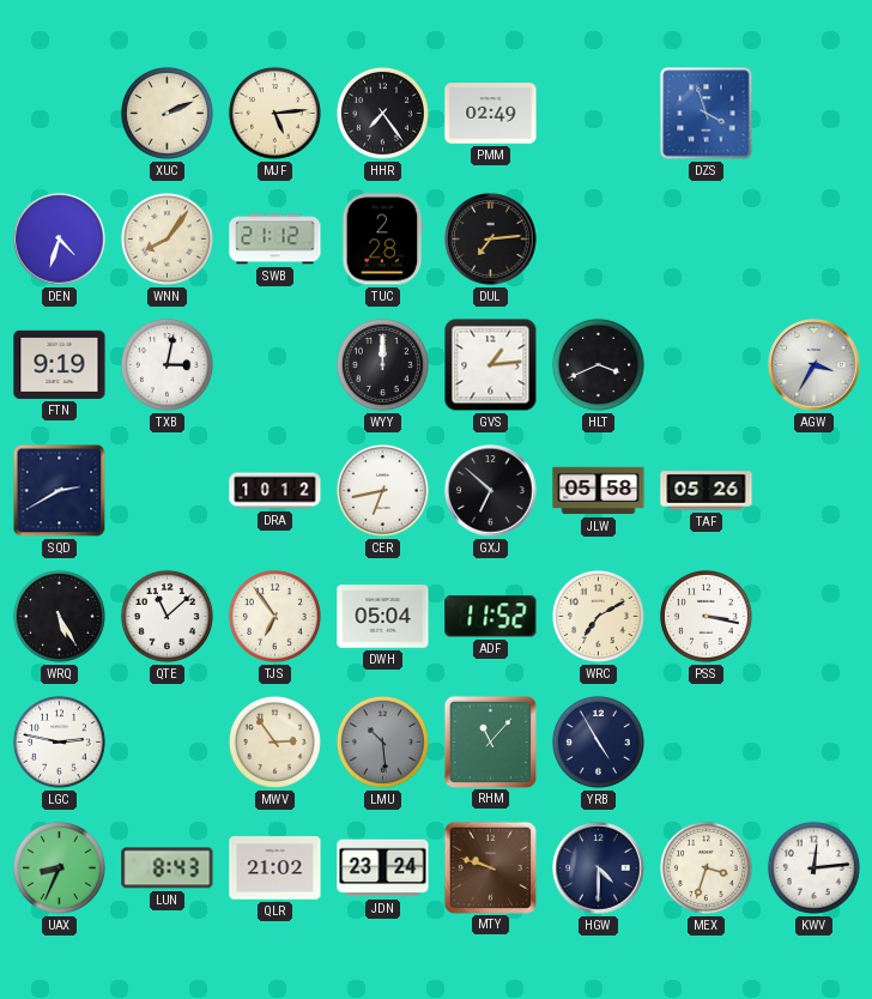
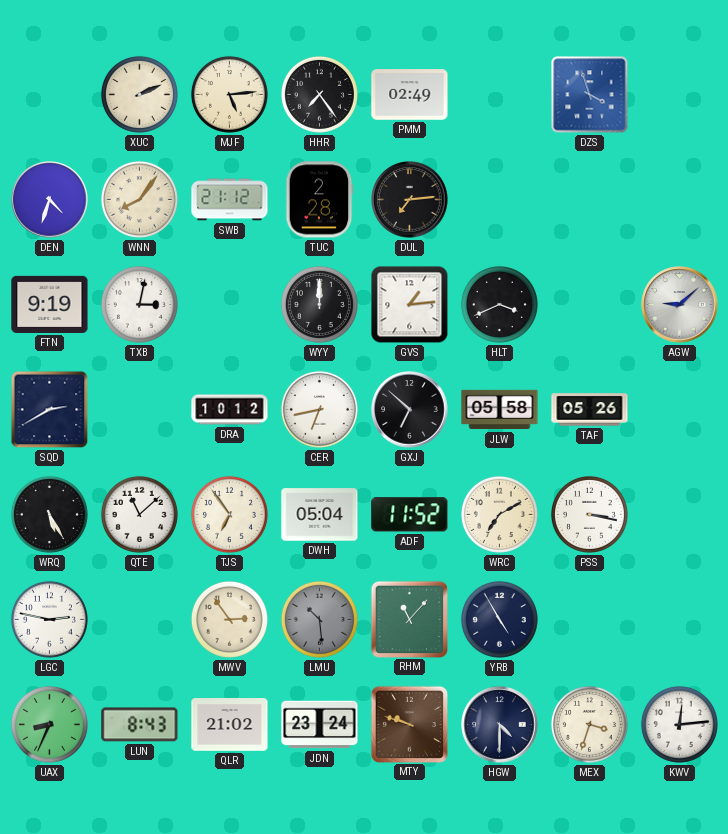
AGW: 3:35 -> 9:08
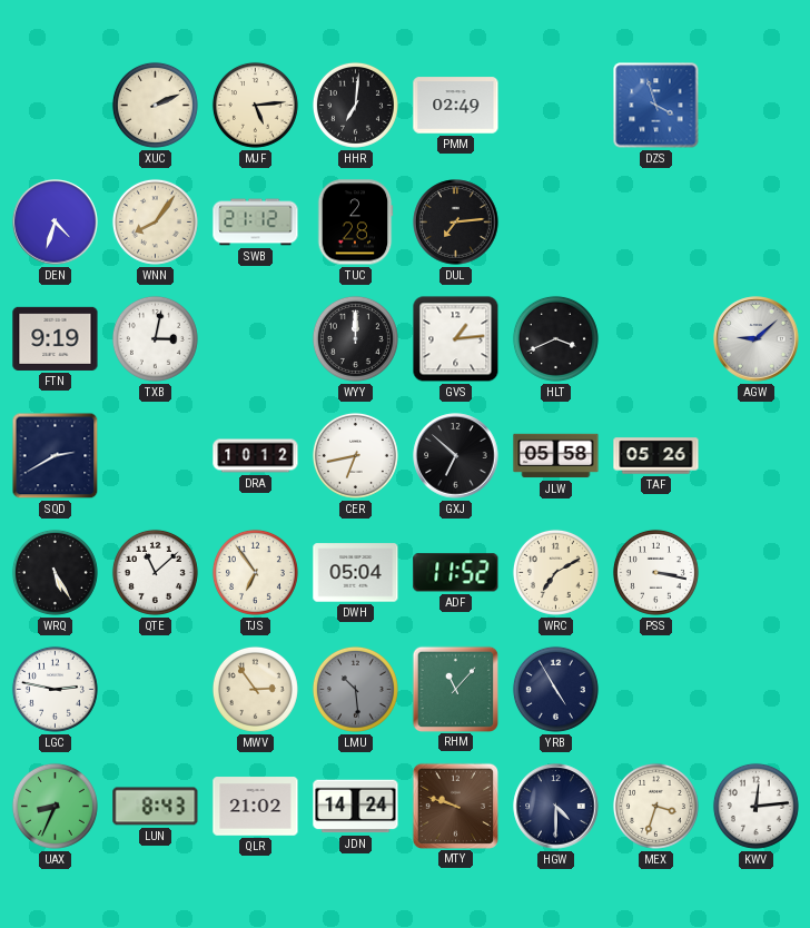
HHR: 7:24 -> 7:01
JDN: 23:24 -> 14:24
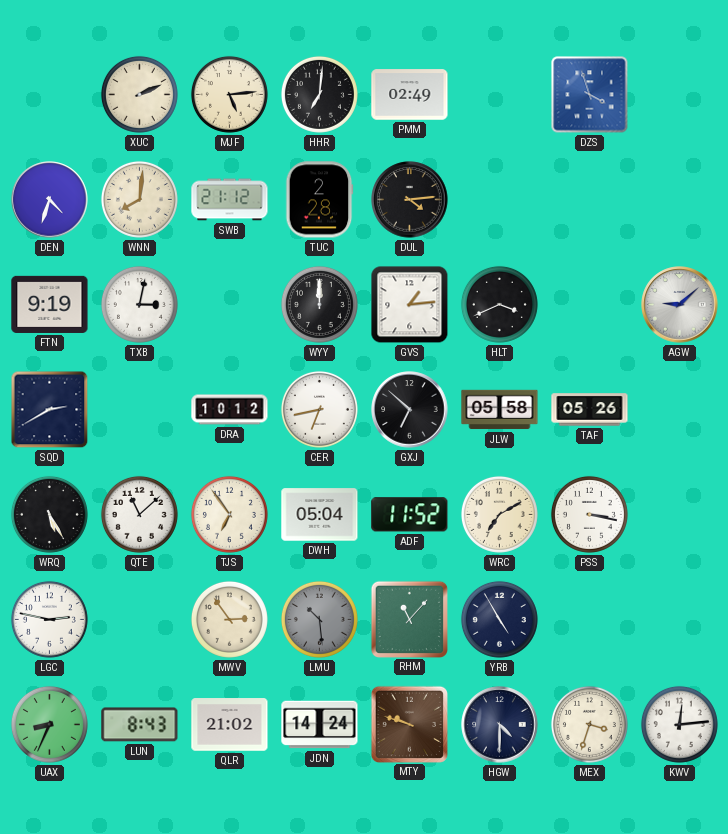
WNN: 8:06 -> 8:01
DUL: 7:14 -> 4:14
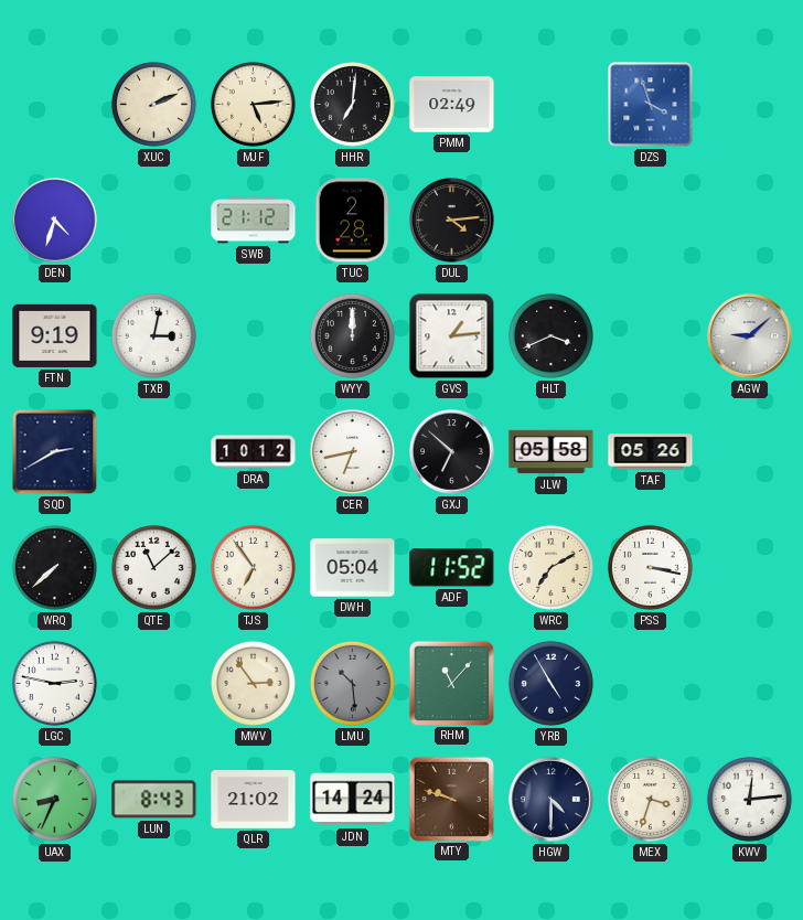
WNN: 8:01 -> none
WRQ: 5:25 -> 7:38
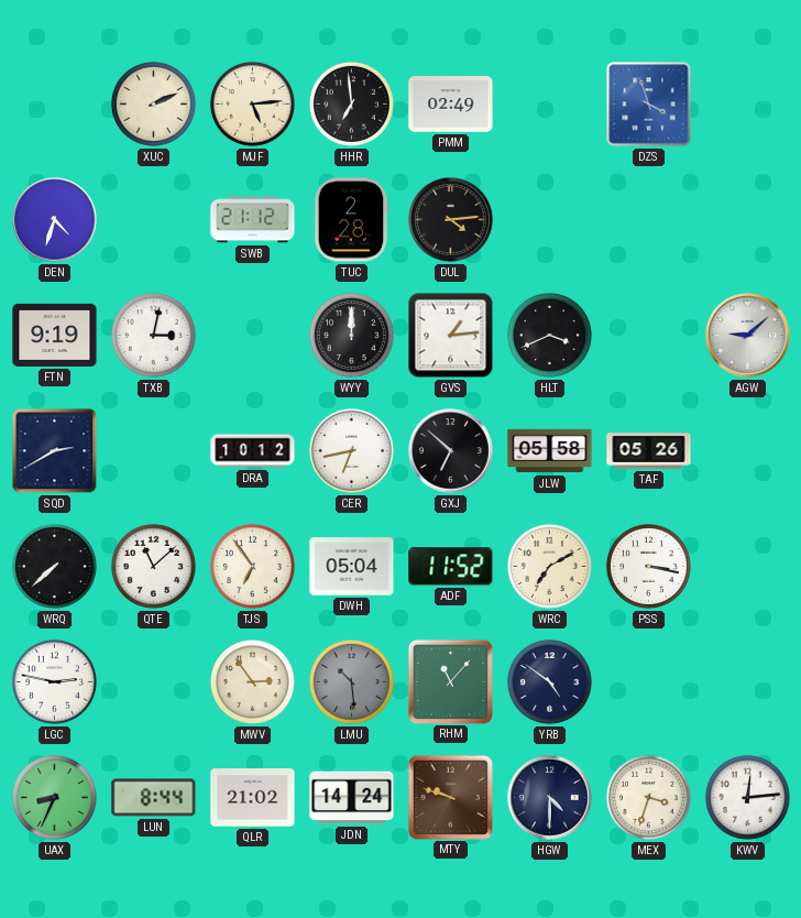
HHR: 7:01 -> 6:59
YRB: 4:55 -> 4:51
LUN: 8:43 -> 8:44
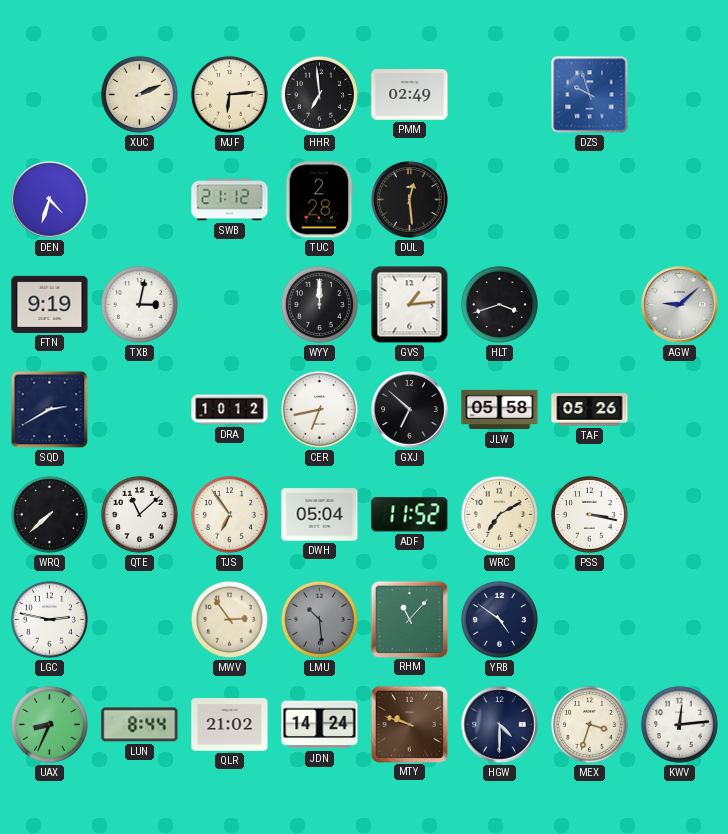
MJF: 5:14 -> 6:14
DZS: 3:57 -> 9:57
DUL: 4:14 -> 12:29
HLT: 3:41 -> 3:42
